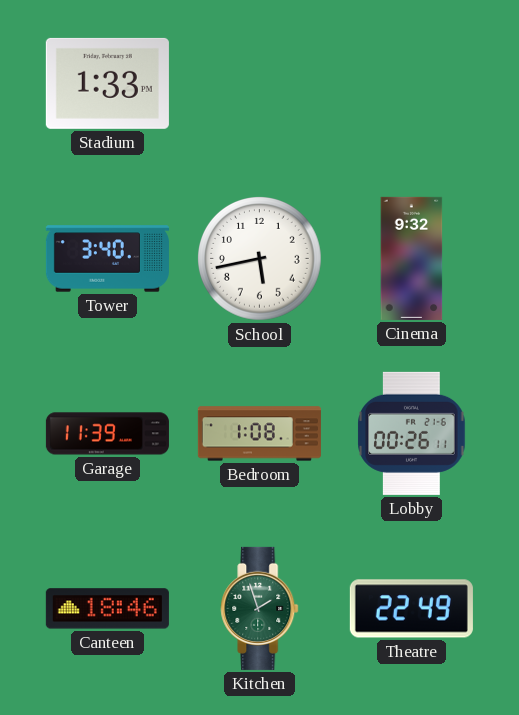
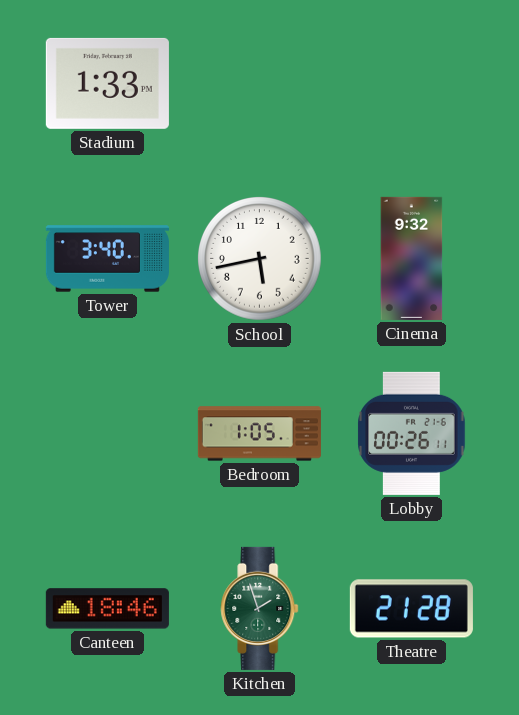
Garage: 11:39 -> none
Bedroom: 1:08 -> 1:05
Theatre: 22:49 -> 21:28
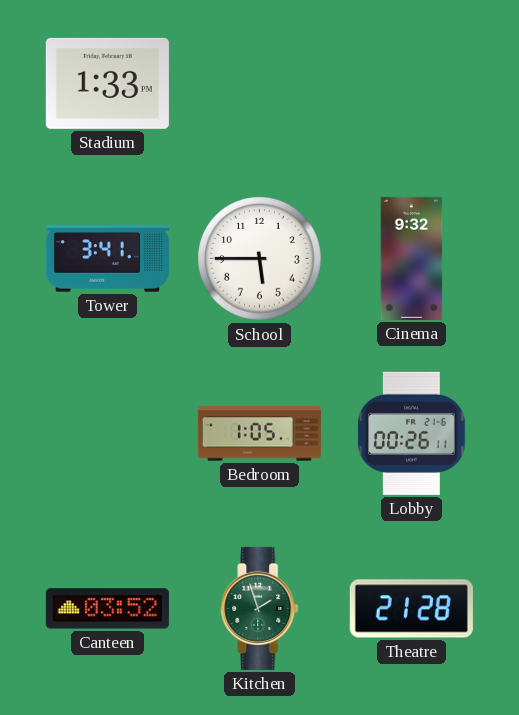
Tower: 3:40 -> 3:41
School: 5:43 -> 5:45
Canteen: 18:46 -> 03:52
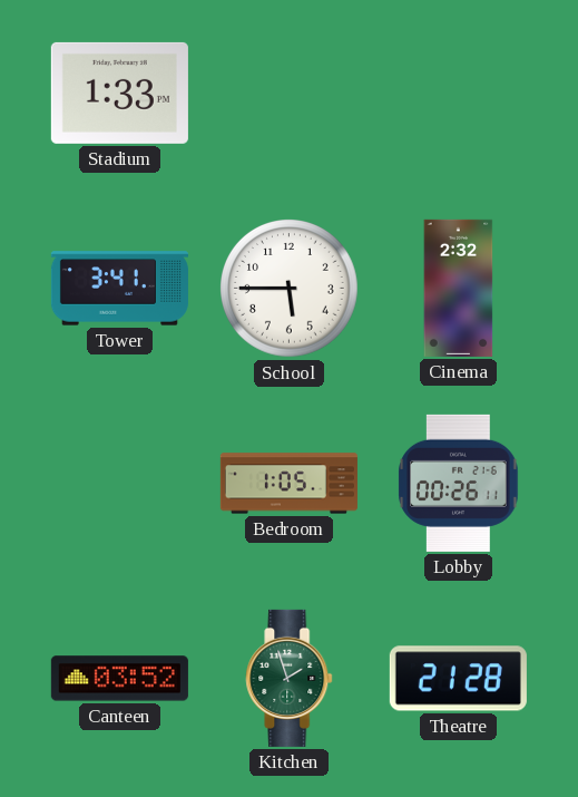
Cinema: 9:32 -> 2:32
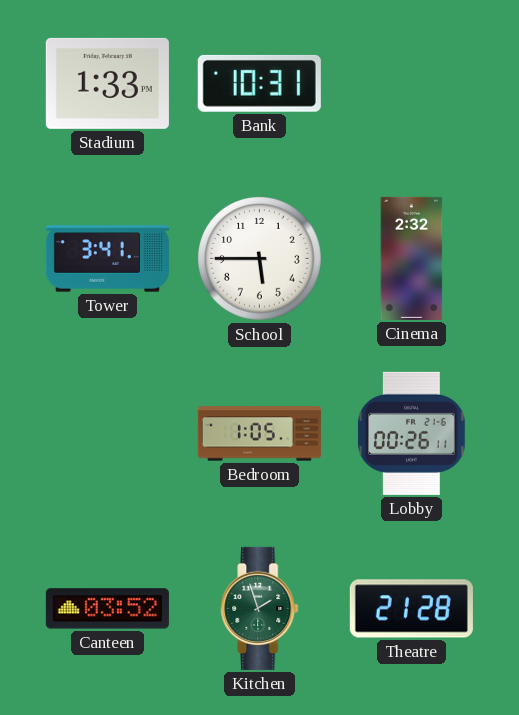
Bank: none -> 10:31
